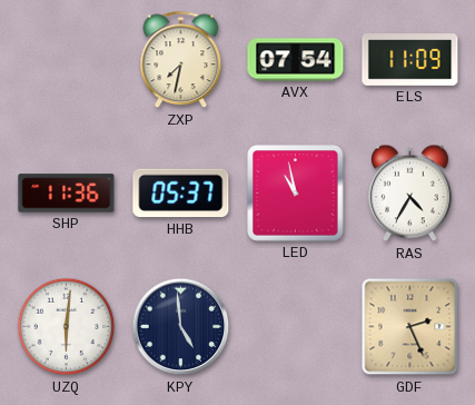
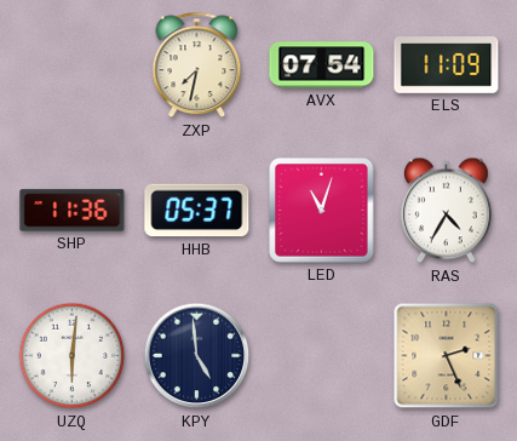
LED: 10:58 -> 11:03
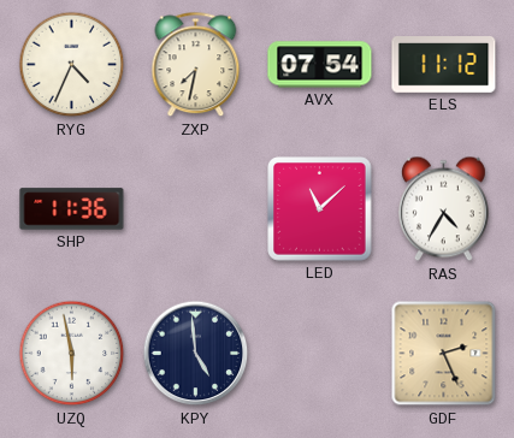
RYG: none -> 4:34
ELS: 11:09 -> 11:12
HHB: 05:37 -> none
LED: 11:03 -> 11:08
UZQ: 6:01 -> 5:58
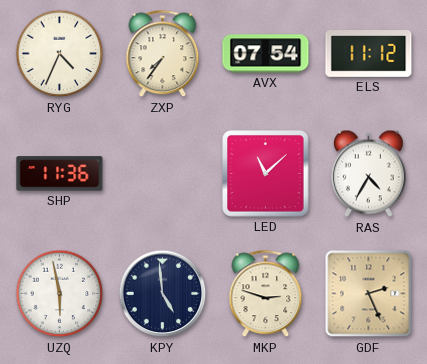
ZXP: 7:32 -> 7:36
MKP: none -> 2:48
